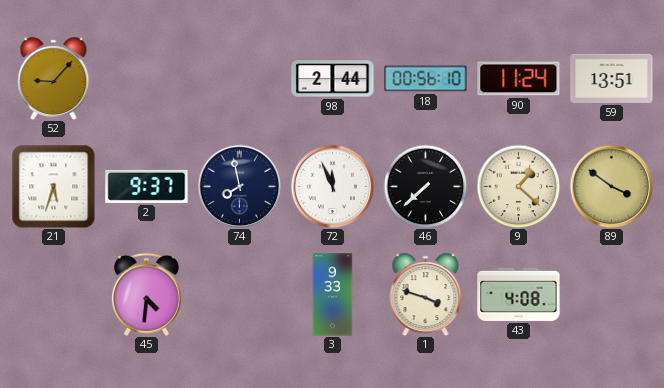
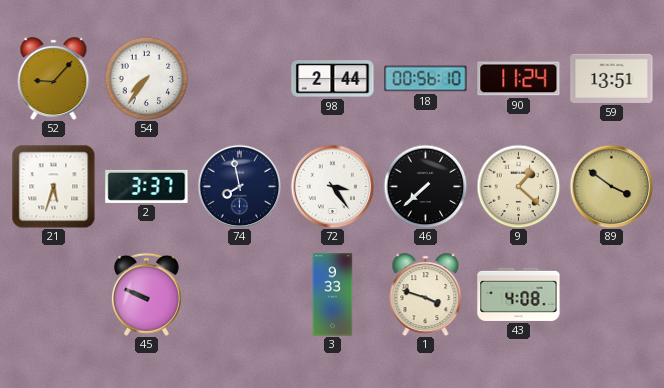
54: none -> 7:36
2: 9:37 -> 3:37
72: 11:56 -> 3:24
45: 4:31 -> 9:49
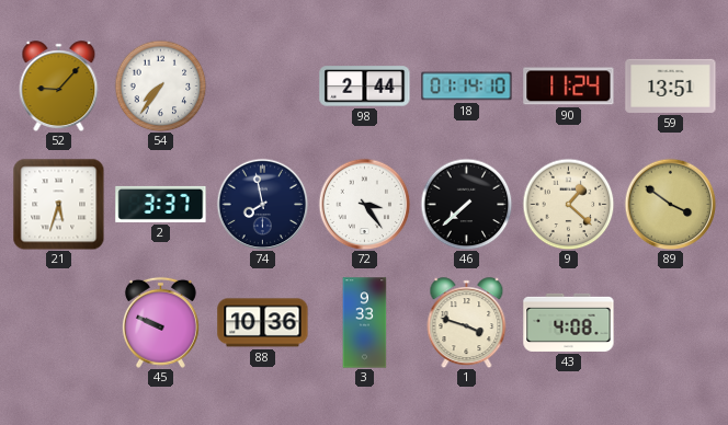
18: 00:56 -> 01:14
88: none -> 10:36
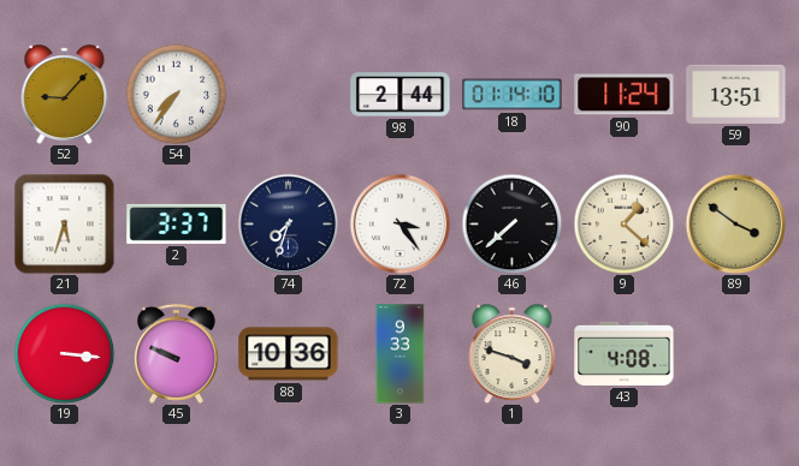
74: 7:58 -> 7:33
19: none -> 3:16
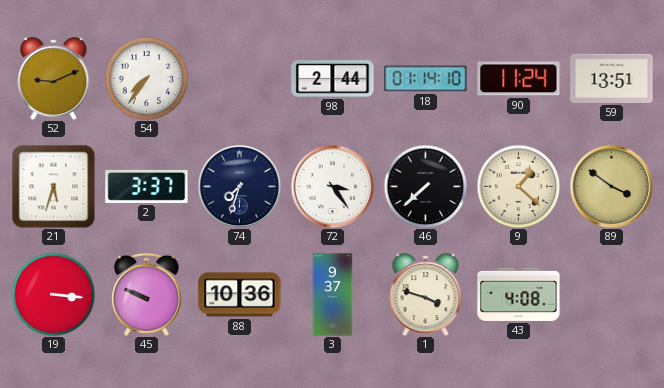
52: 9:07 -> 9:11
3: 9:33 -> 9:37
